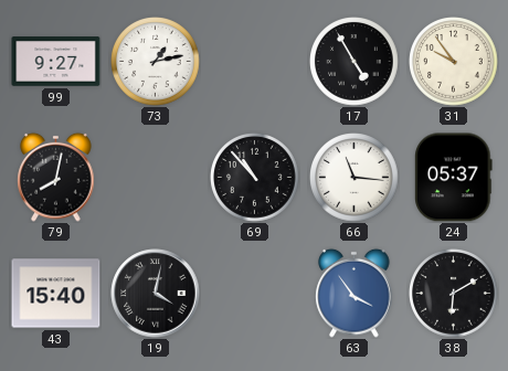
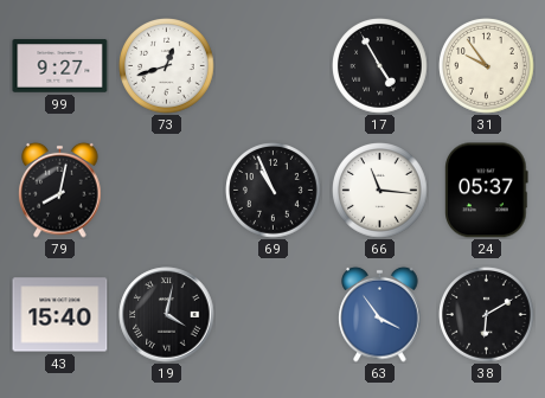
73: 1:13 -> 12:42
69: 10:53 -> 10:56
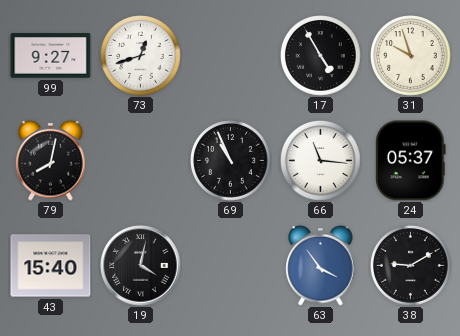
31: 9:54 -> 9:57
38: 6:10 -> 9:10
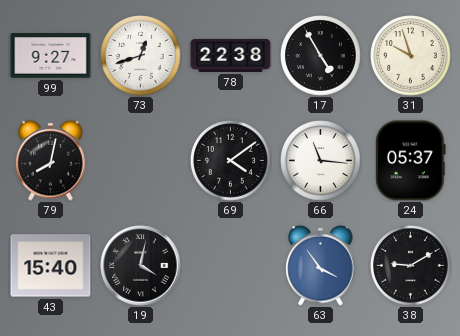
78: none -> 22:38
69: 10:56 -> 4:09
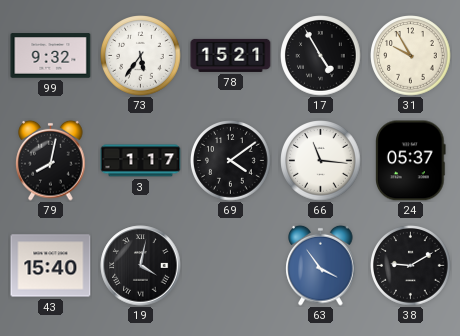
99: 9:27 -> 9:32
73: 12:42 -> 5:36
78: 22:38 -> 15:21
31: 9:57 -> 9:55
3: none -> 1:17
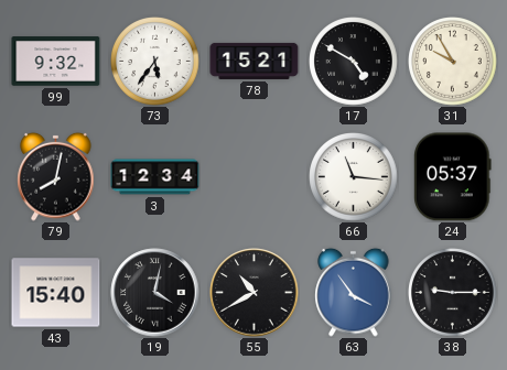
17: 4:55 -> 4:50
3: 1:17 -> 12:34
69: 4:09 -> none
55: none -> 10:40
38: 9:10 -> 9:15
